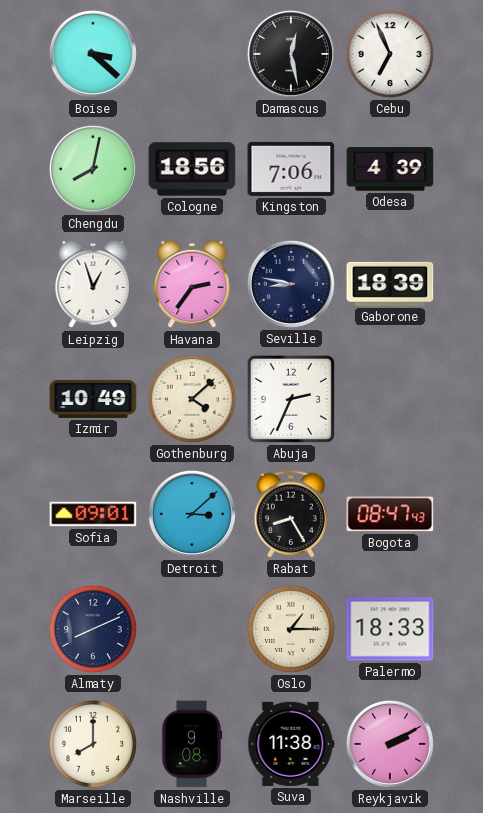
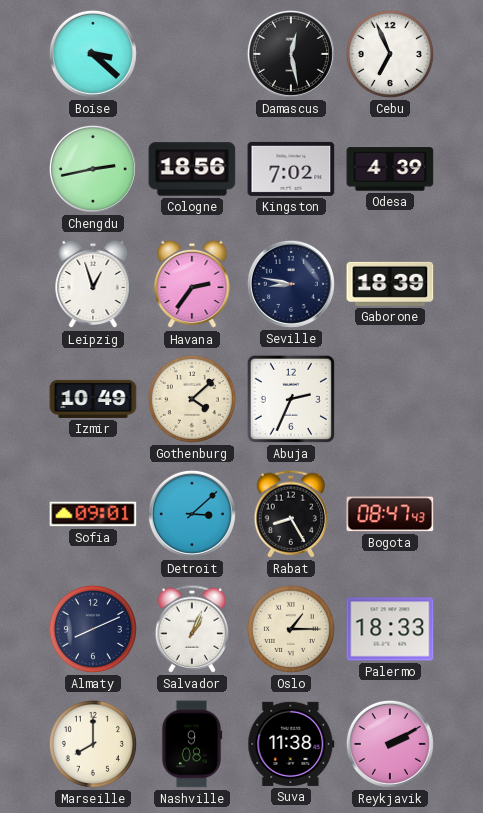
Chengdu: 8:02 -> 2:43
Kingston: 7:06 -> 7:02
Salvador: none -> 1:04
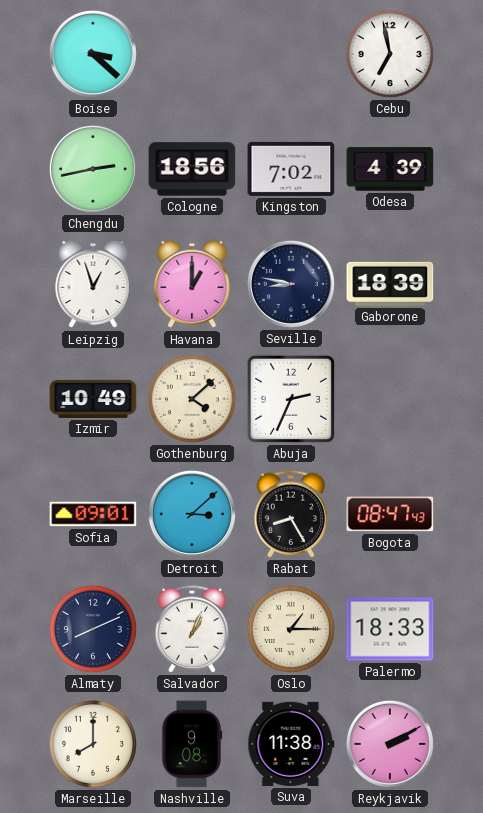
Damascus: 12:28 -> none
Cebu: 6:56 -> 6:58
Havana: 2:36 -> 1:00
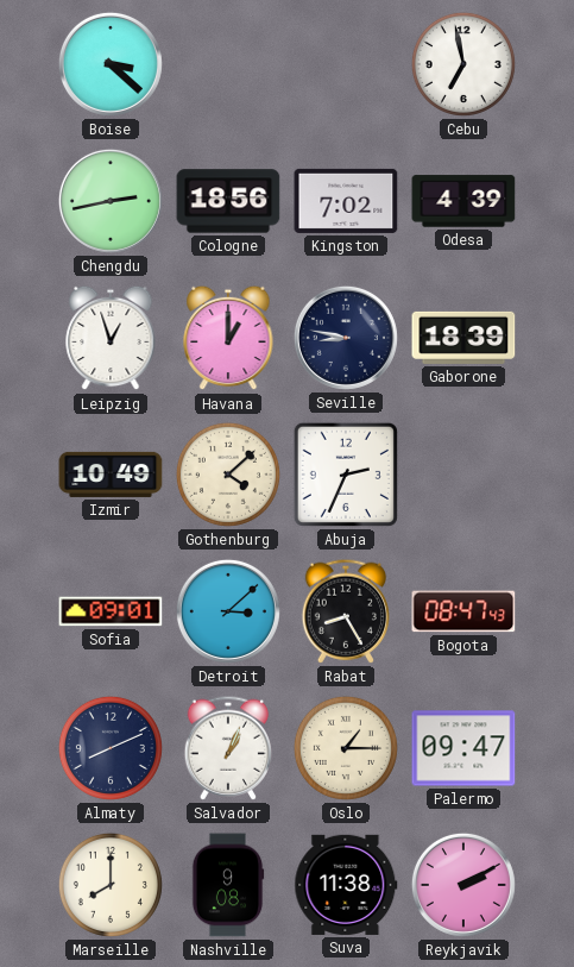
Palermo: 18:33 -> 09:47
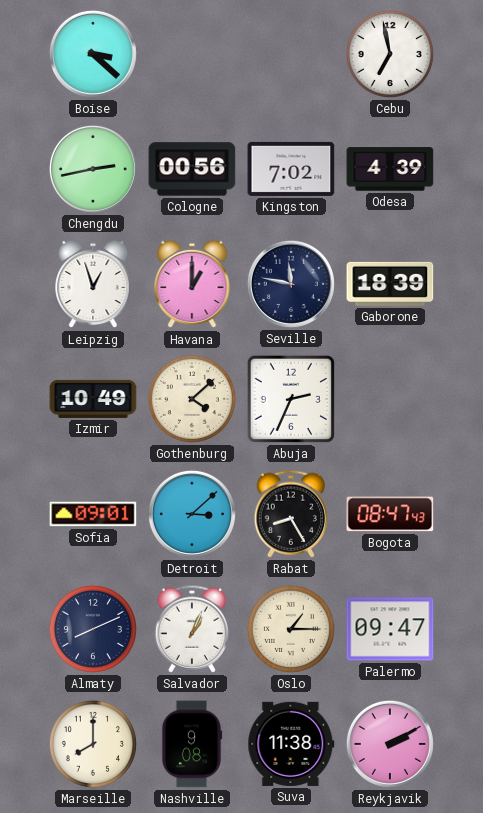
Cologne: 18:56 -> 00:56
Seville: 8:47 -> 11:47
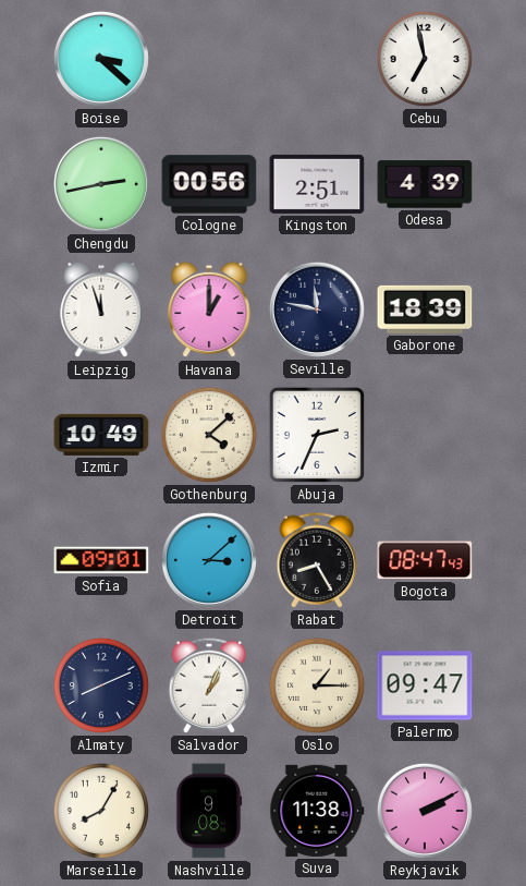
Kingston: 7:02 -> 2:51
Leipzig: 12:57 -> 11:57
Marseille: 8:00 -> 8:05
